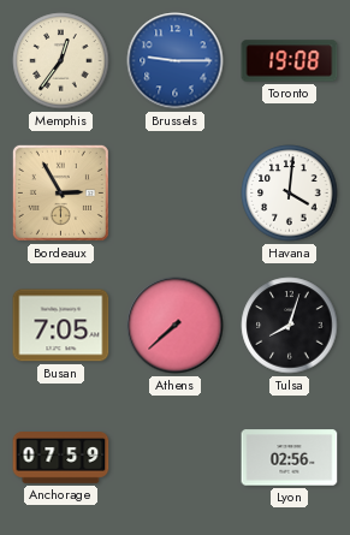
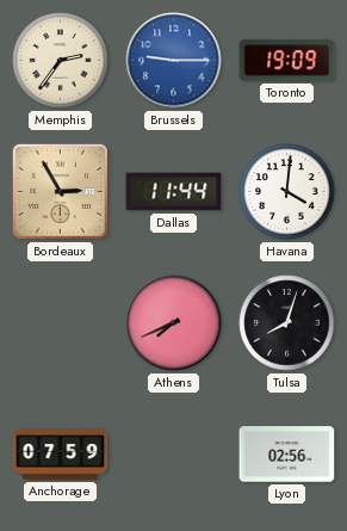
Memphis: 12:36 -> 2:36
Toronto: 19:08 -> 19:09
Dallas: none -> 11:44
Busan: 7:05 -> none
Athens: 7:38 -> 7:41
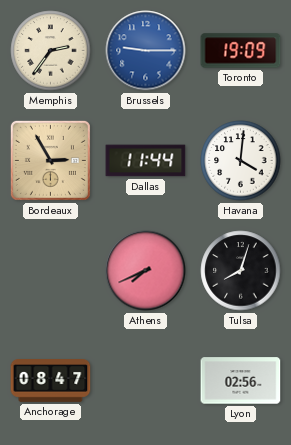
Anchorage: 07:59 -> 08:47
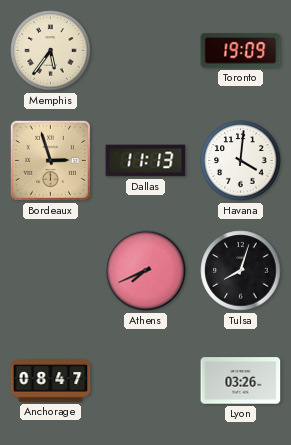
Memphis: 2:36 -> 5:36
Brussels: 9:15 -> none
Bordeaux: 2:55 -> 2:57
Dallas: 11:44 -> 11:13
Lyon: 02:56 -> 03:26
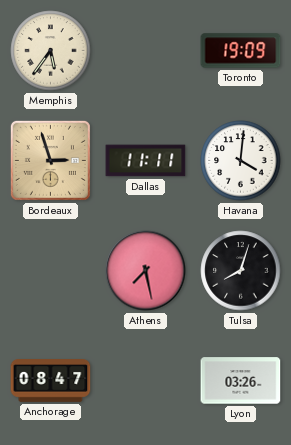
Dallas: 11:13 -> 11:11
Athens: 7:41 -> 7:28
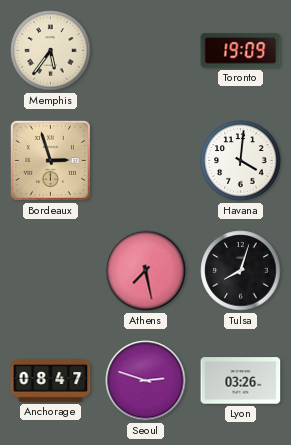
Dallas: 11:11 -> none
Seoul: none -> 2:48
